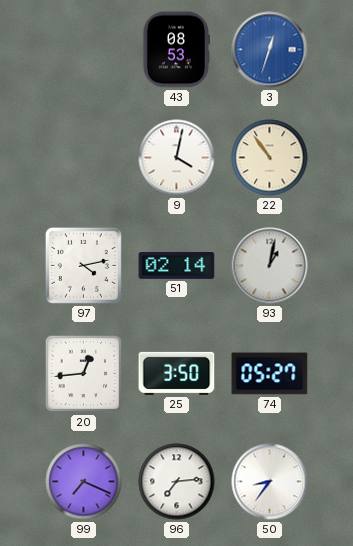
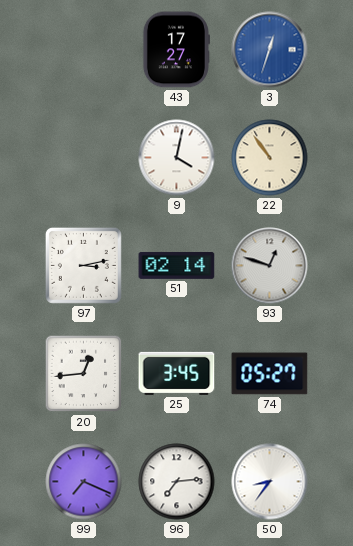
43: 08:53 -> 17:27
97: 4:13 -> 3:13
93: 1:02 -> 12:48
25: 3:50 -> 3:45
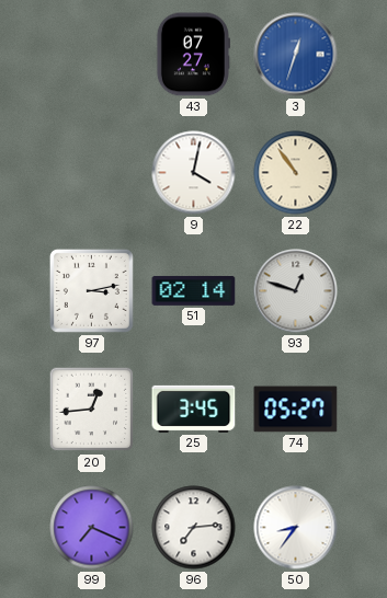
43: 17:27 -> 07:27
